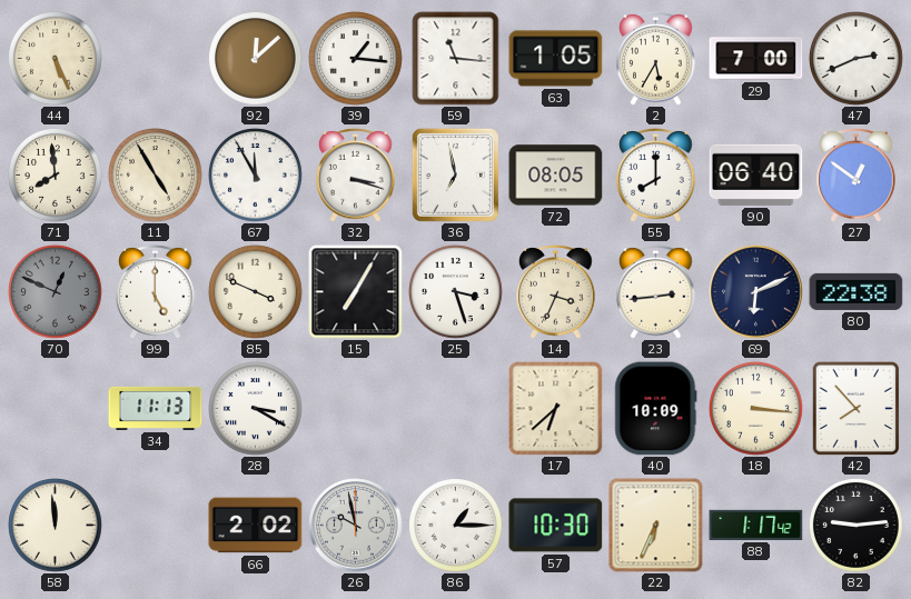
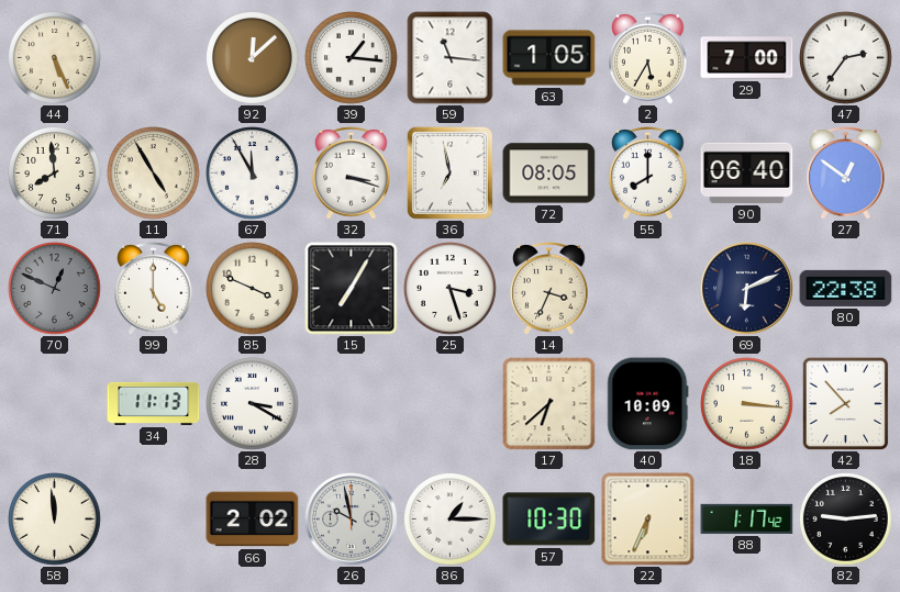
47: 2:41 -> 2:36
23: 2:44 -> none
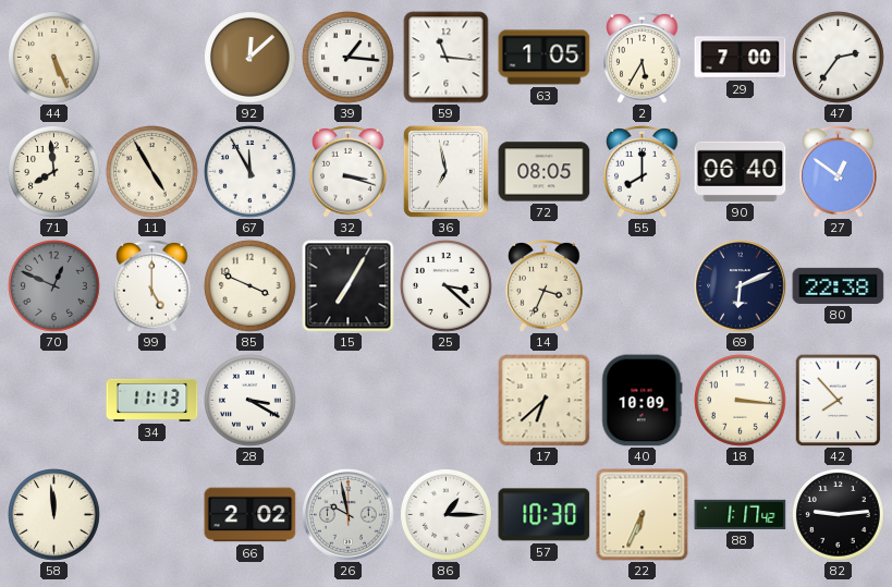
25: 3:27 -> 3:22
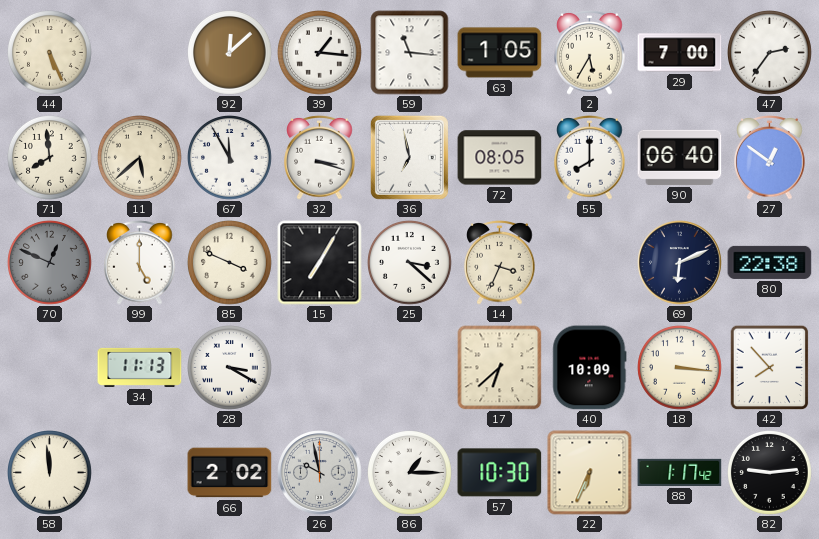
11: 4:55 -> 5:38
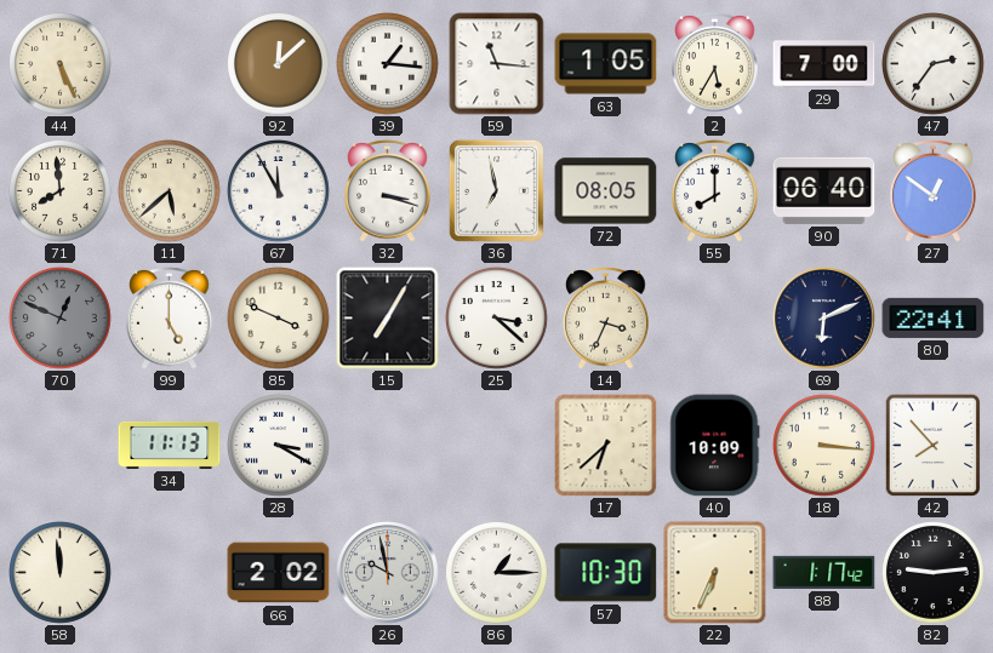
80: 22:38 -> 22:41
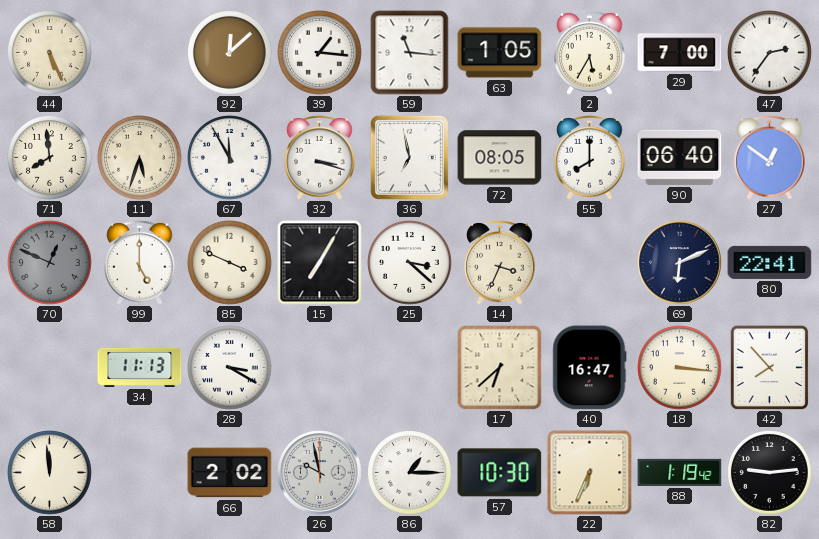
11: 5:38 -> 5:33
40: 10:09 -> 16:47
88: 1:17 -> 1:19
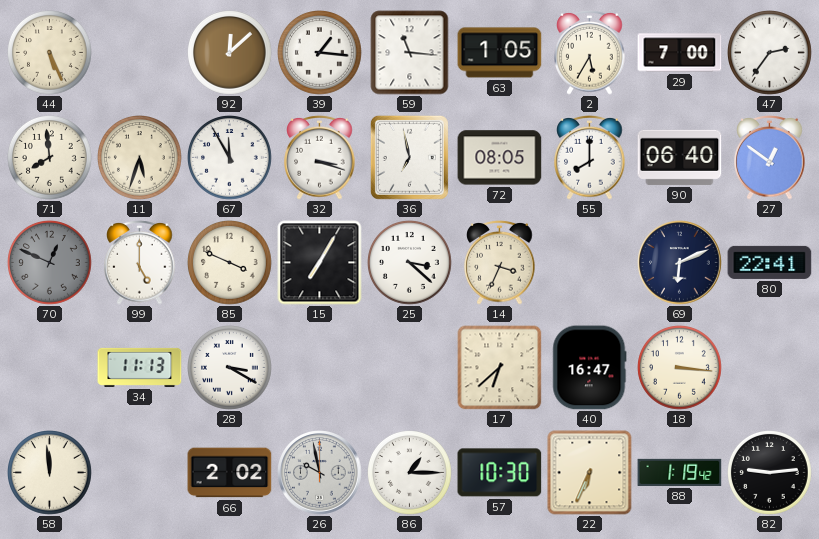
42: 7:53 -> none
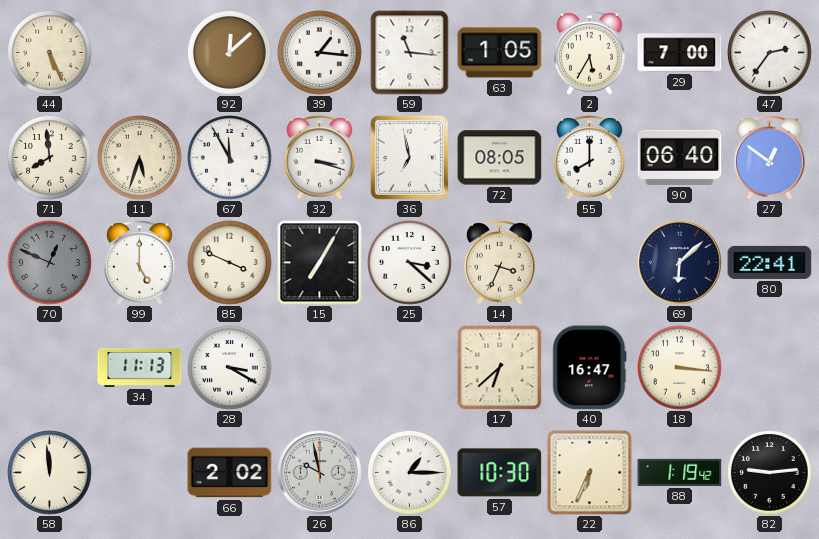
69: 6:11 -> 6:08
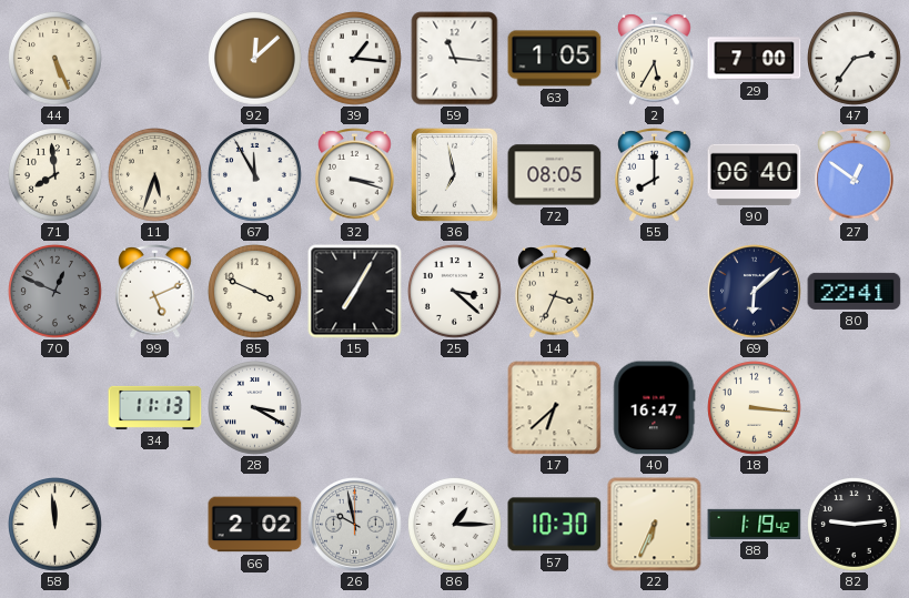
99: 5:00 -> 5:11
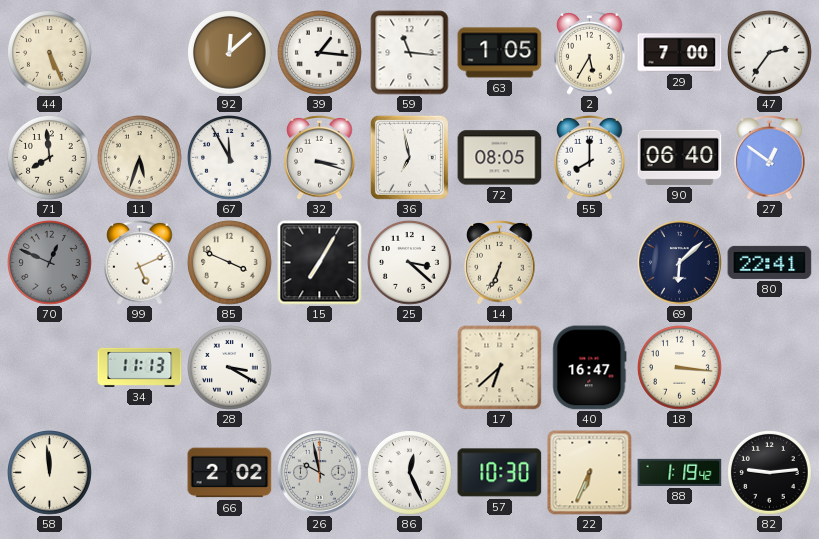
14: 3:34 -> 6:34
86: 1:15 -> 12:26
